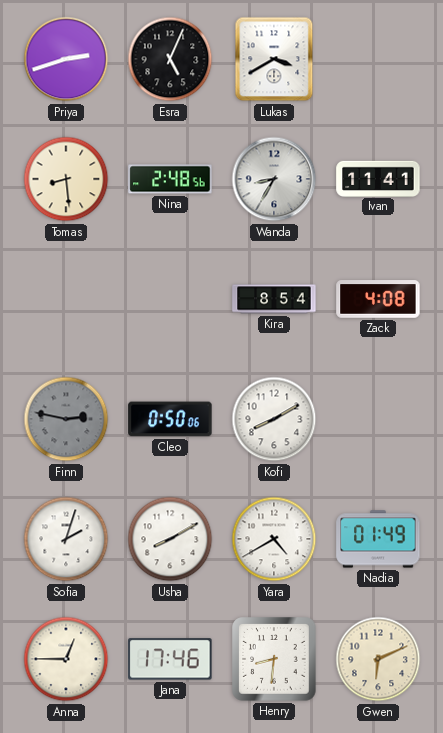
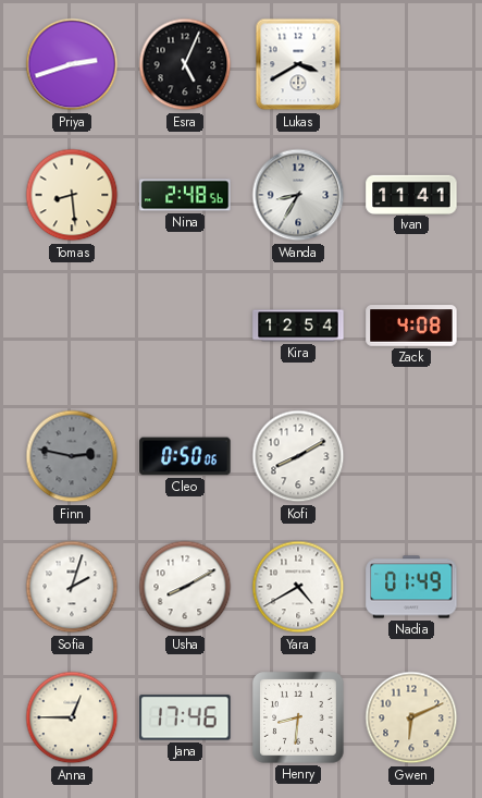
Kira: 8:54 -> 12:54
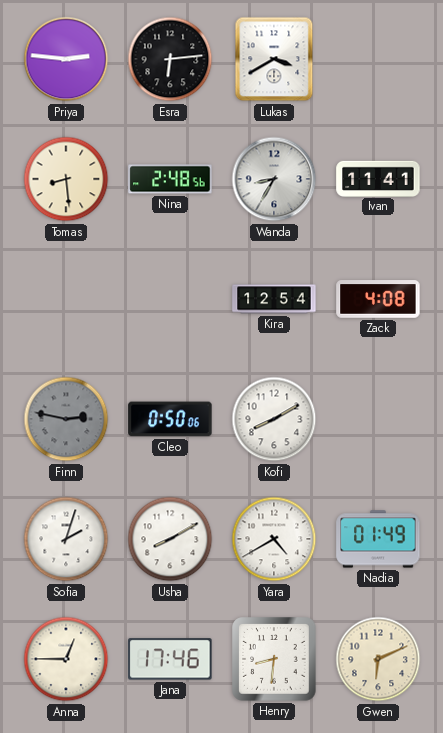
Priya: 2:42 -> 2:46
Esra: 5:04 -> 6:14
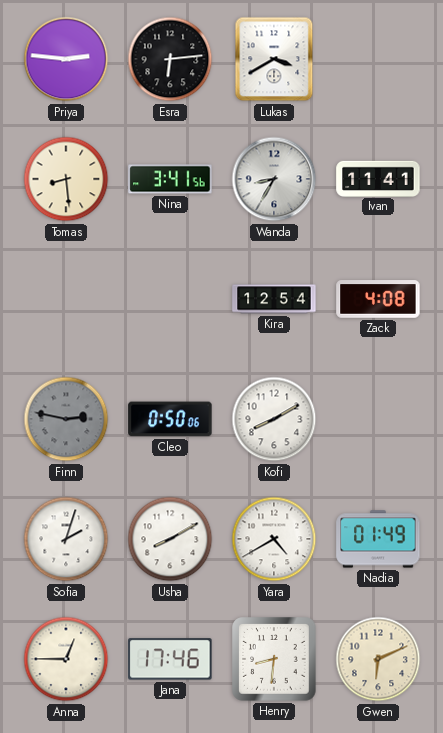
Nina: 2:48 -> 3:41
